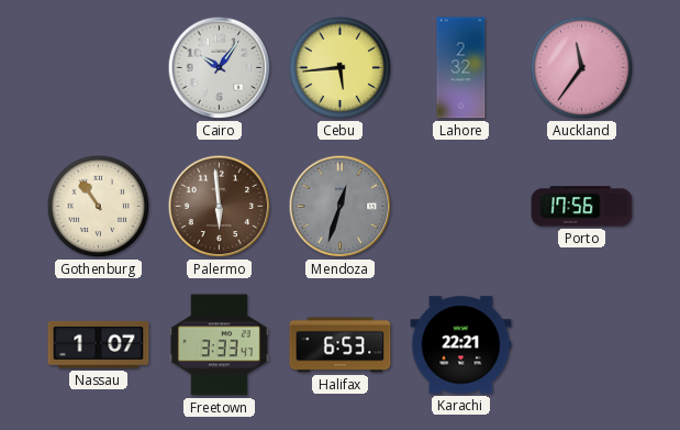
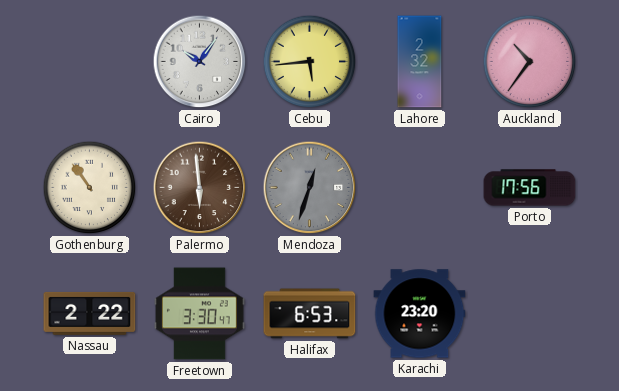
Auckland: 11:36 -> 10:36
Nassau: 1:07 -> 2:22
Freetown: 3:33 -> 3:30
Karachi: 22:21 -> 23:20
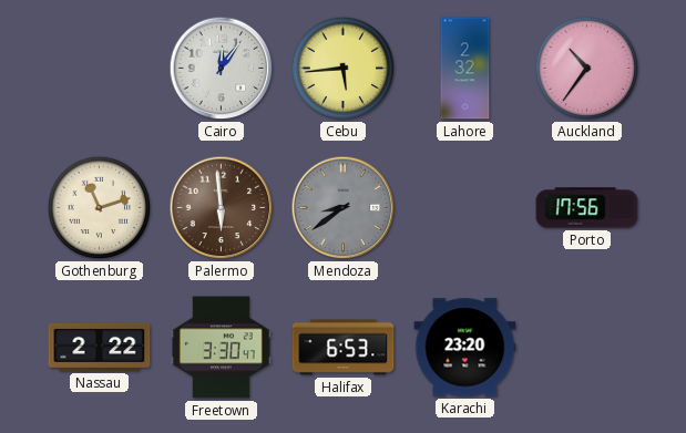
Cairo: 10:06 -> 12:06
Gothenburg: 10:54 -> 11:12
Mendoza: 12:33 -> 8:39
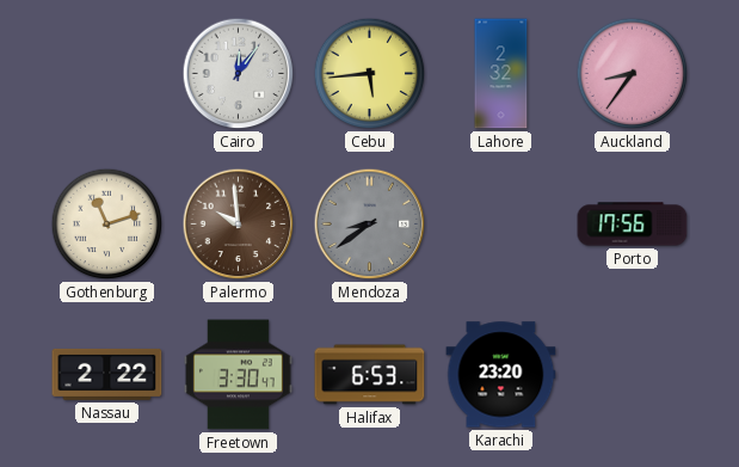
Auckland: 10:36 -> 8:36
Palermo: 5:59 -> 9:59
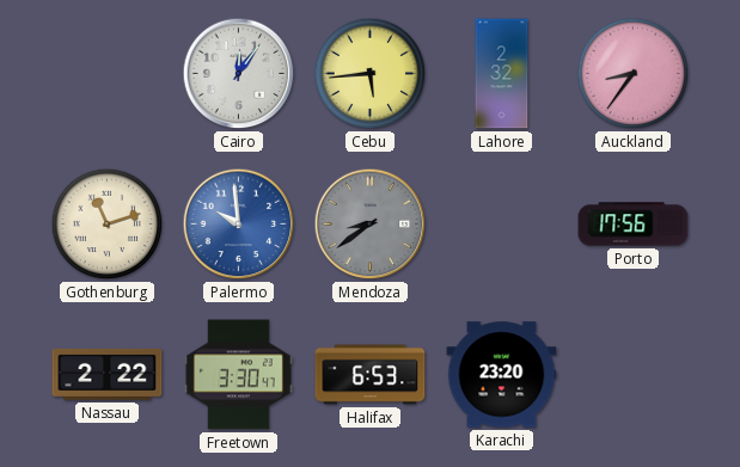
Palermo dial: brown -> blue
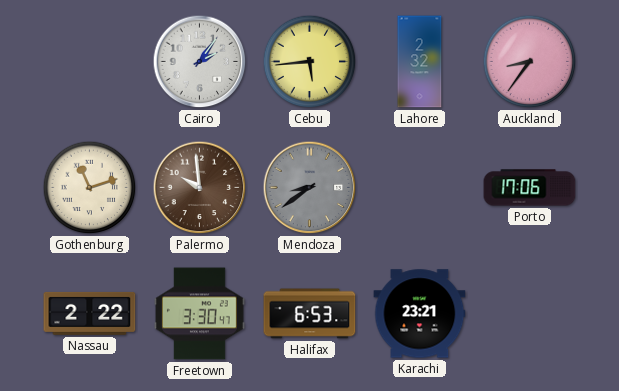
Cairo: 12:06 -> 2:06
Palermo dial: blue -> brown
Porto: 17:56 -> 17:06
Karachi: 23:20 -> 23:21
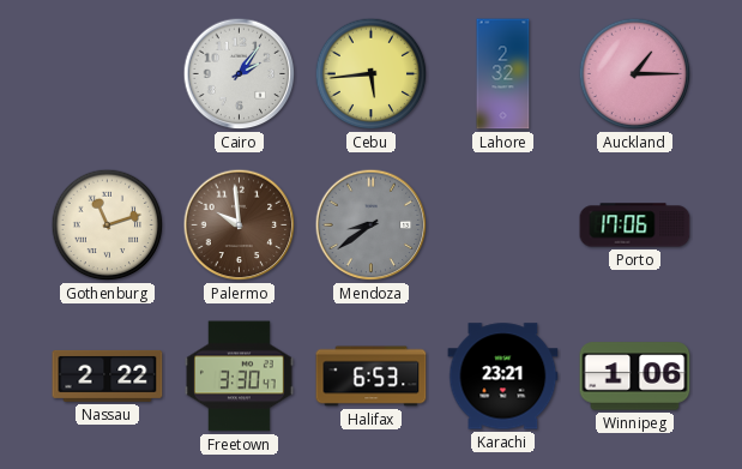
Auckland: 8:36 -> 1:15
Winnipeg: none -> 1:06
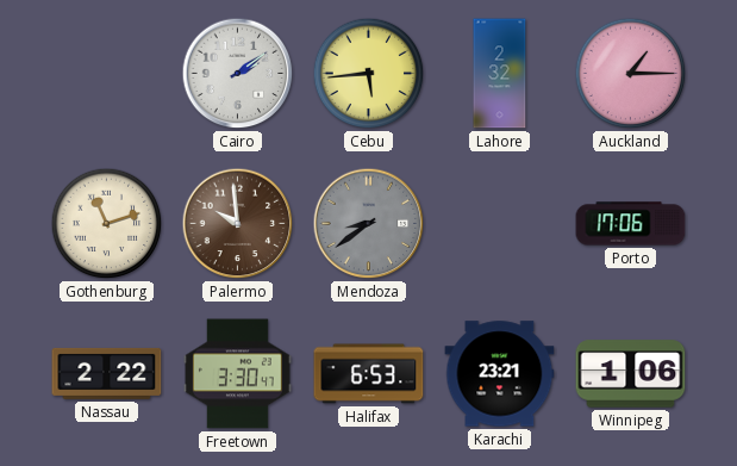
Cairo: 2:06 -> 2:09
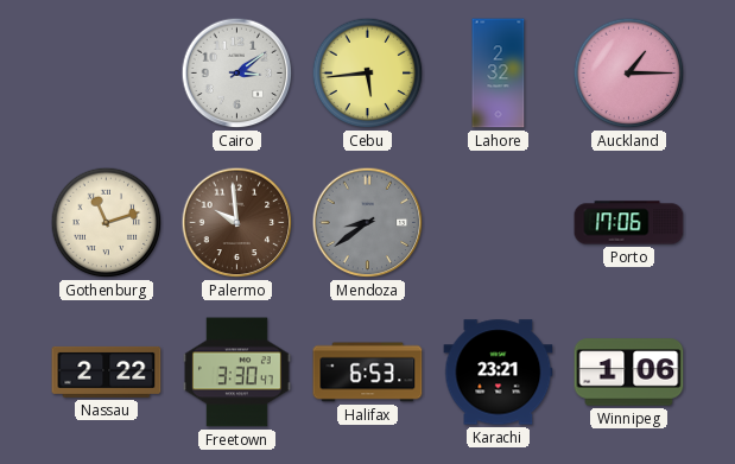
Cairo: 2:09 -> 3:09
